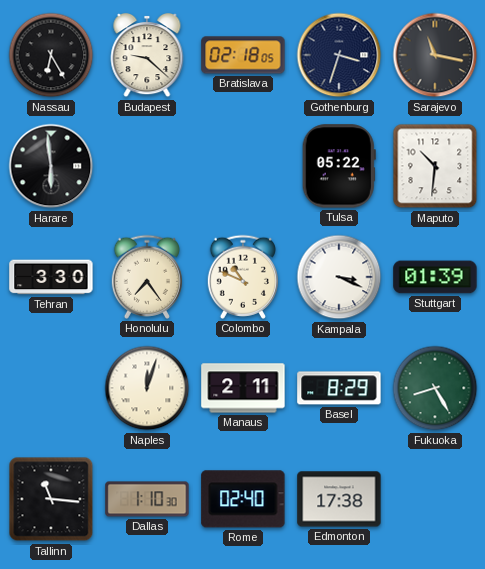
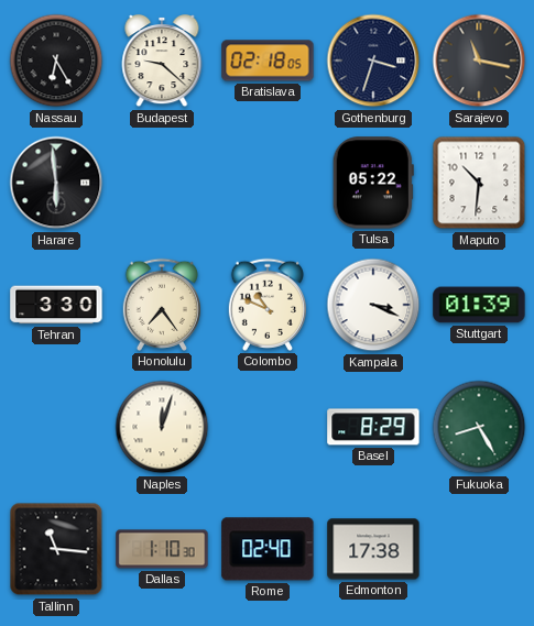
Manaus: 2:11 -> none
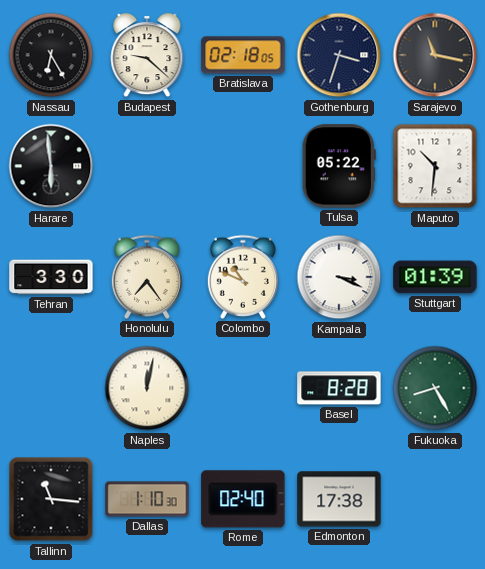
Naples: 12:03 -> 12:02
Basel: 8:29 -> 8:28
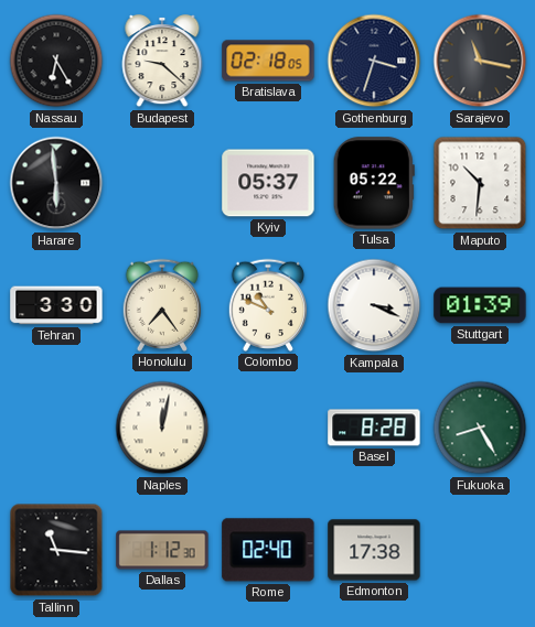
Kyiv: none -> 05:37
Dallas: 1:10 -> 1:12
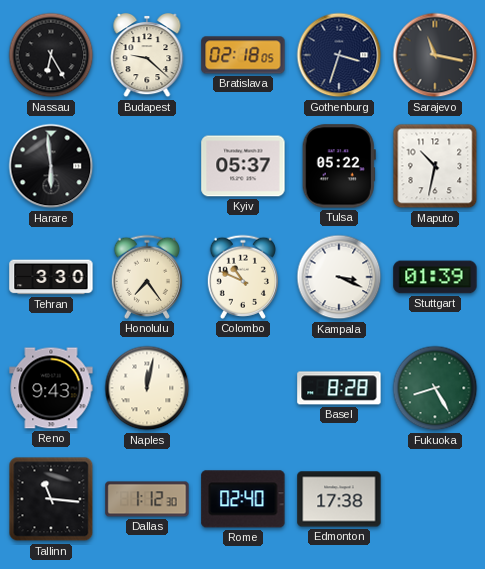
Maputo: 10:31 -> 10:32
Reno: none -> 9:43
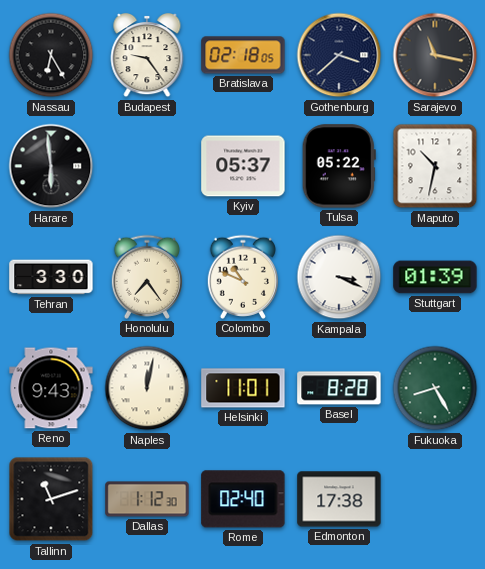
Budapest: 9:22 -> 9:24
Gothenburg: 3:33 -> 3:38
Helsinki: none -> 11:01
Tallinn: 11:16 -> 11:12
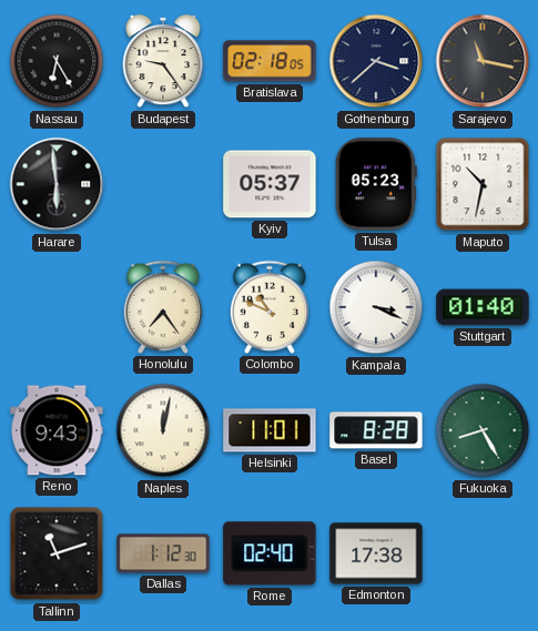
Tulsa: 05:22 -> 05:23
Tehran: 3:30 -> none
Stuttgart: 01:39 -> 01:40
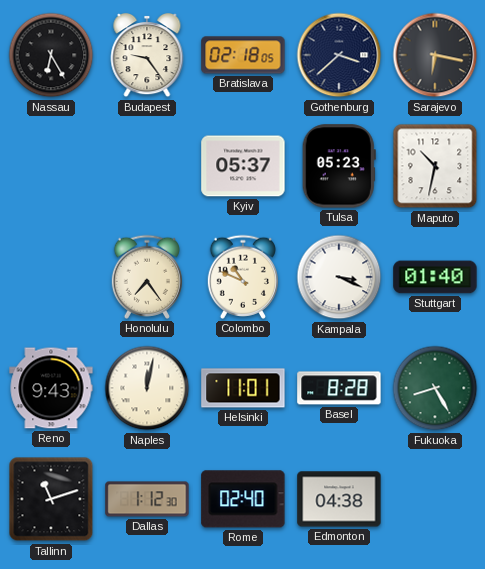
Sarajevo: 11:17 -> 6:17
Harare: 5:59 -> none
Edmonton: 17:38 -> 04:38
